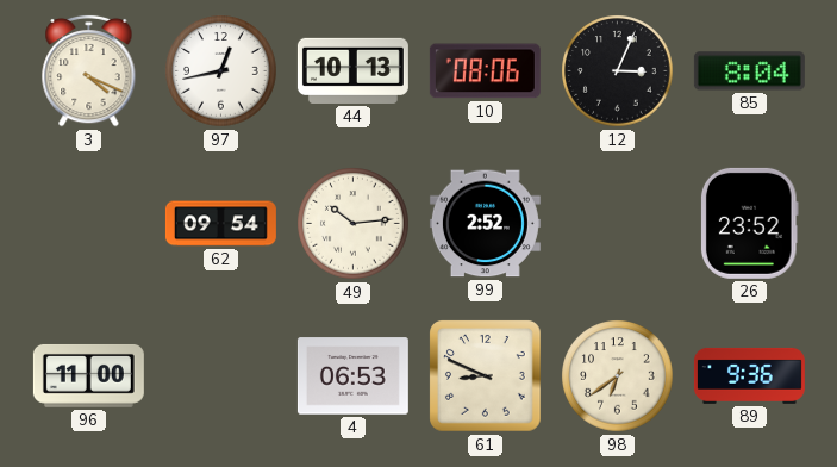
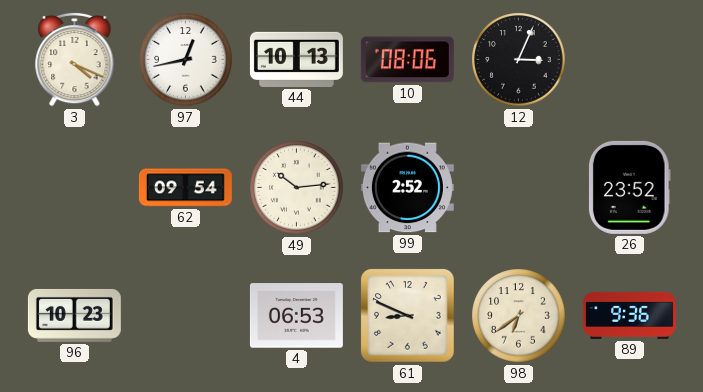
85: 8:04 -> none
96: 11:00 -> 10:23
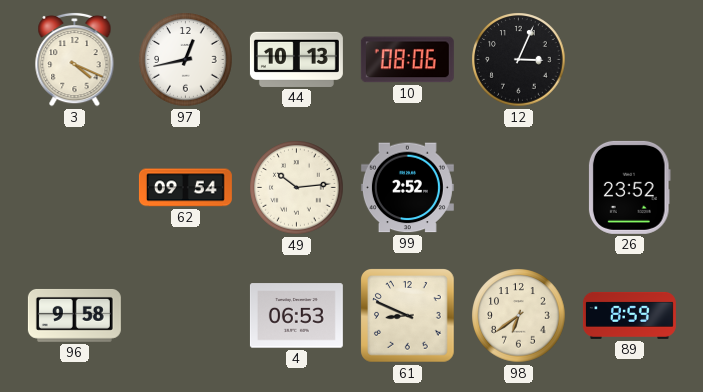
96: 10:23 -> 9:58
89: 9:36 -> 8:59
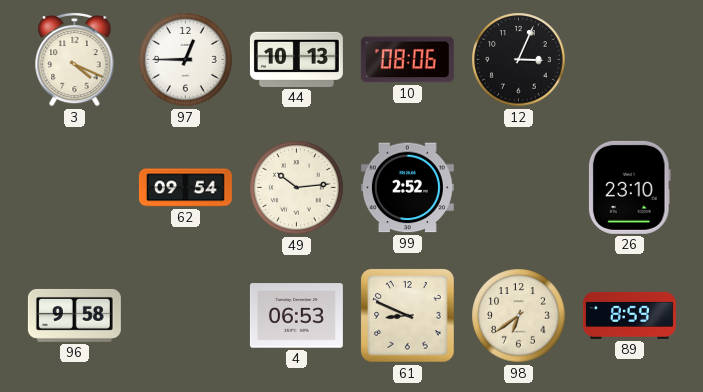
97: 12:43 -> 12:45
26: 23:52 -> 23:10
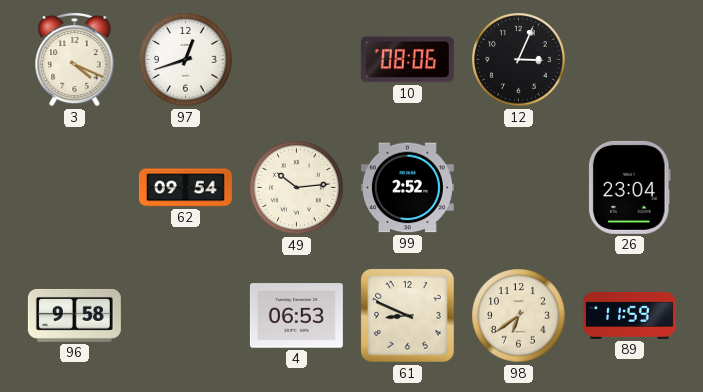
97: 12:45 -> 12:42
44: 10:13 -> none
26: 23:10 -> 23:04
89: 8:59 -> 11:59
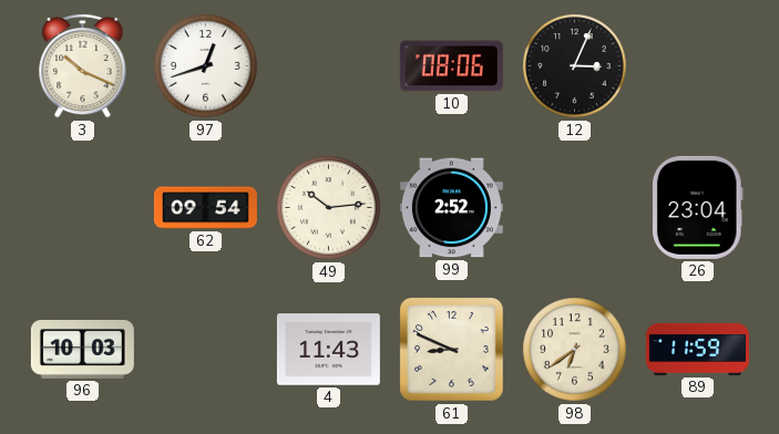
3: 4:19 -> 10:19
96: 9:58 -> 10:03
4: 06:53 -> 11:43
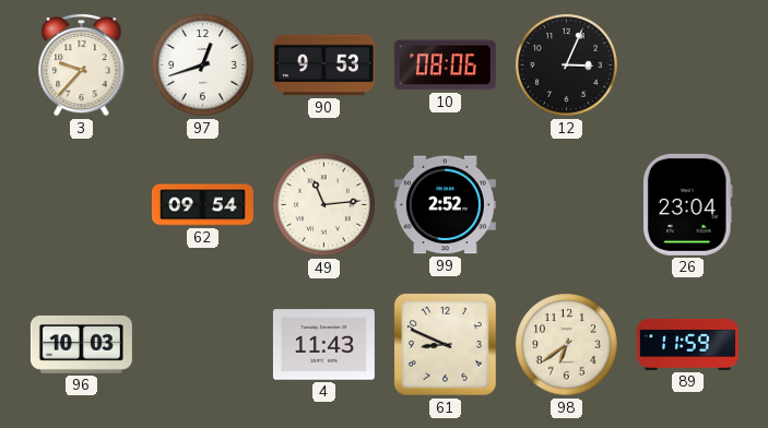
3: 10:19 -> 9:37
90: none -> 9:53
49: 10:14 -> 11:14
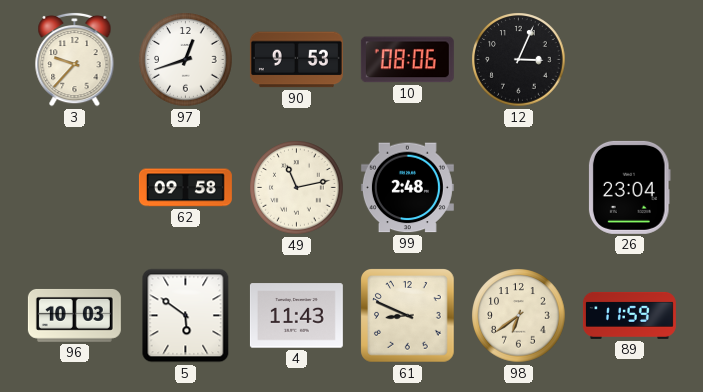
62: 09:54 -> 09:58
49: 11:14 -> 11:13
99: 2:52 -> 2:48
5: none -> 5:51
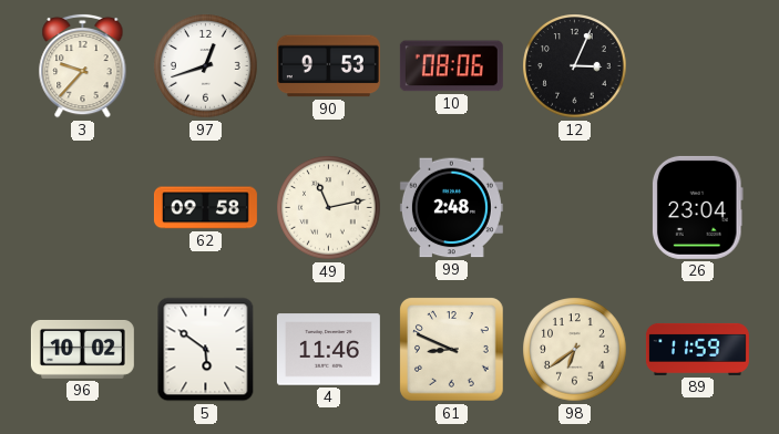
96: 10:03 -> 10:02
4: 11:43 -> 11:46
